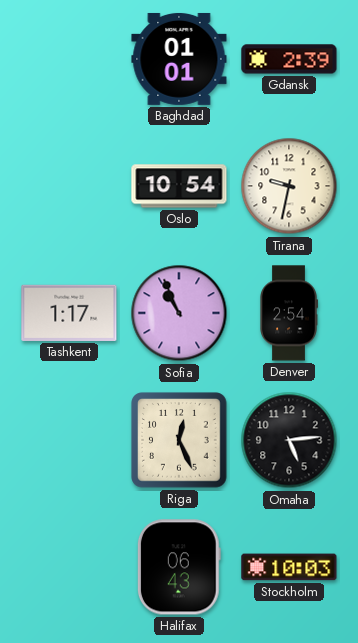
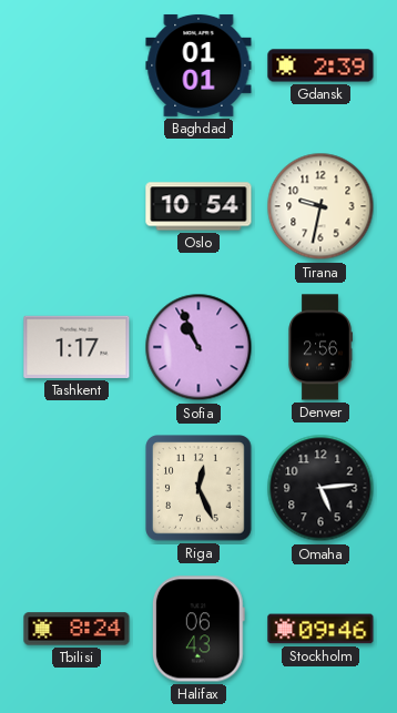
Denver: 2:54 -> 2:56
Tbilisi: none -> 8:24
Stockholm: 10:03 -> 09:46
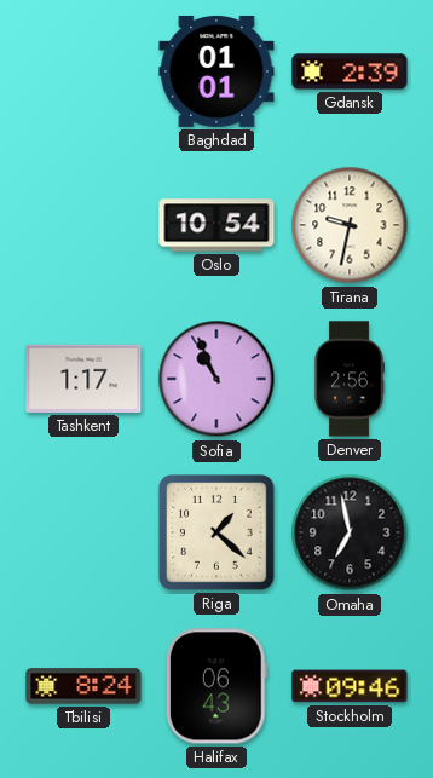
Riga: 12:26 -> 1:22
Omaha: 5:14 -> 6:58
